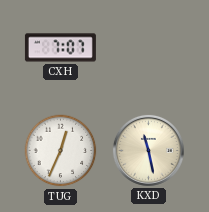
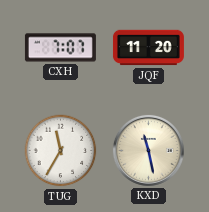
JQF: none -> 11:20
TUG: 12:34 -> 11:35
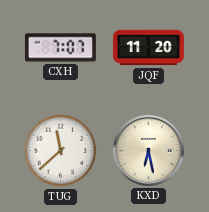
TUG: 11:35 -> 11:38
KXD: 11:28 -> 6:28
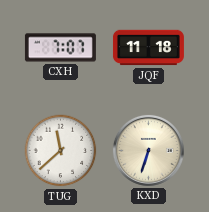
JQF: 11:20 -> 11:18
KXD: 6:28 -> 6:33
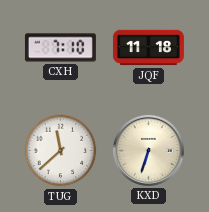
CXH: 7:07 -> 7:10
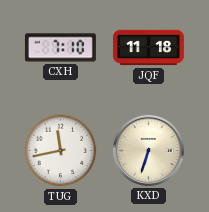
TUG: 11:38 -> 11:43
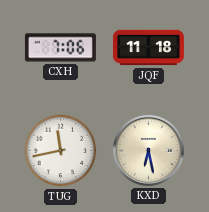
CXH: 7:10 -> 7:06
KXD: 6:33 -> 6:28
